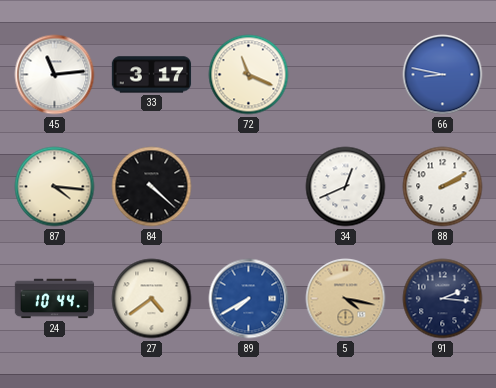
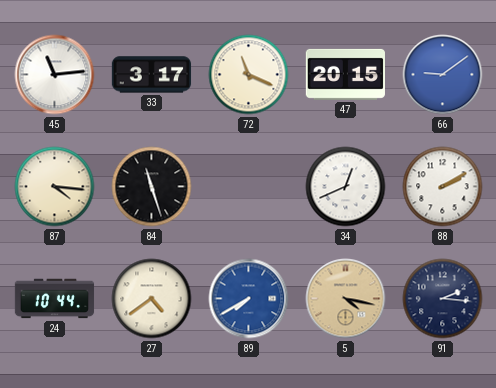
47: none -> 20:15
66: 8:47 -> 9:09
84: 4:22 -> 11:27
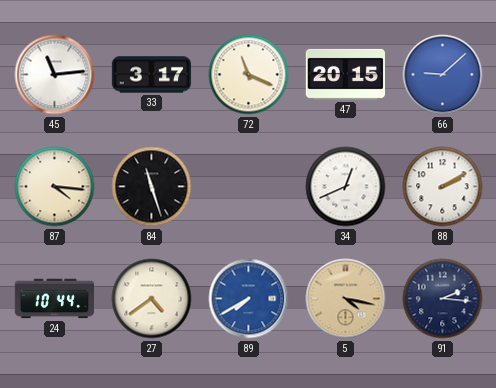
66: 9:09 -> 9:08
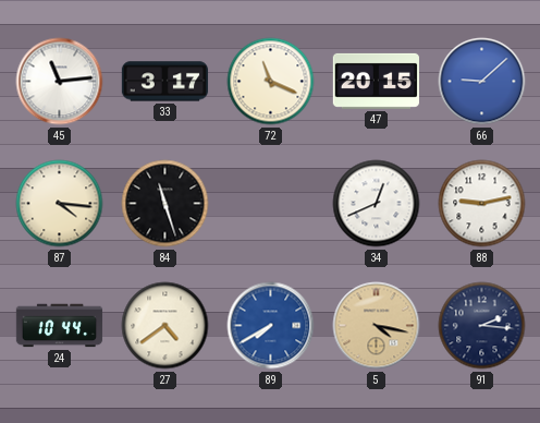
88: 2:10 -> 9:13
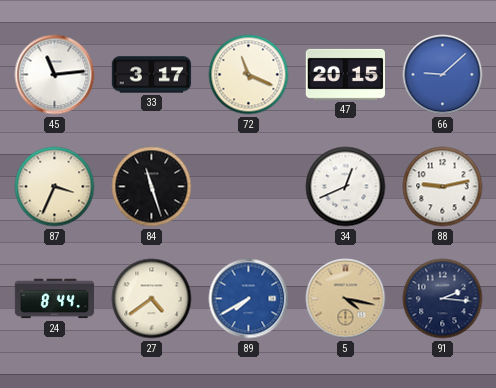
87: 4:16 -> 3:34
24: 10:44 -> 8:44
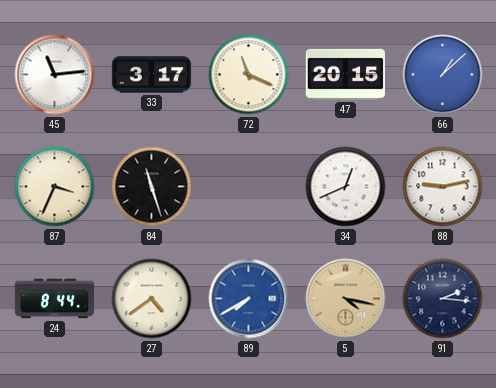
66: 9:08 -> 1:08
